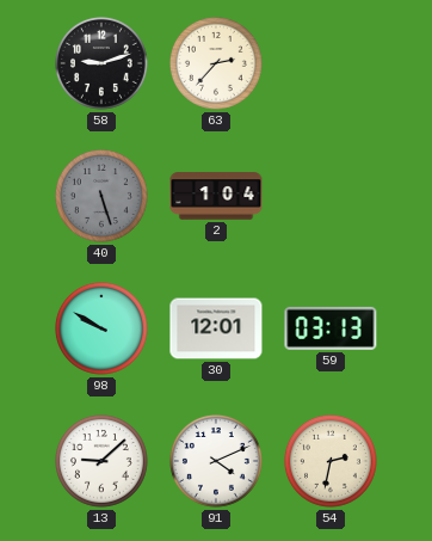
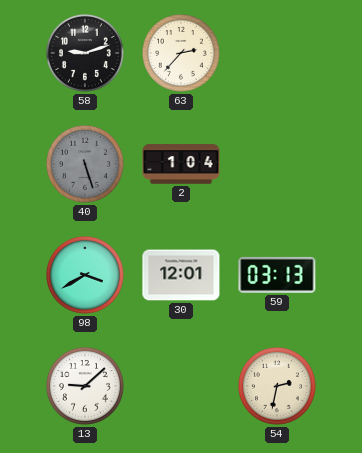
98: 9:50 -> 3:40
91: 4:11 -> none
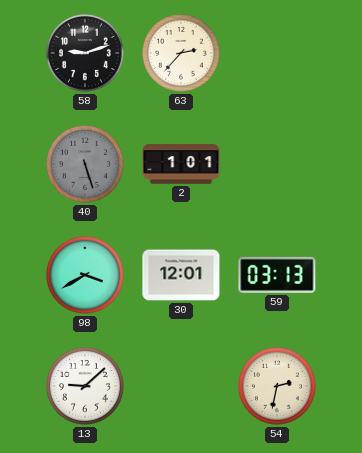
2: 1:04 -> 1:01
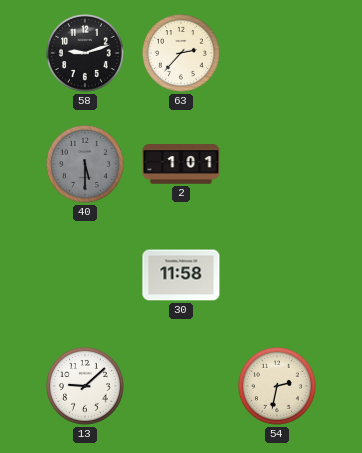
40: 5:27 -> 5:30
98: 3:40 -> none
30: 12:01 -> 11:58
59: 03:13 -> none
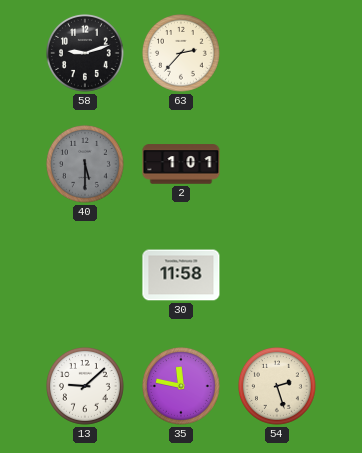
35: none -> 11:47
54: 2:32 -> 2:27
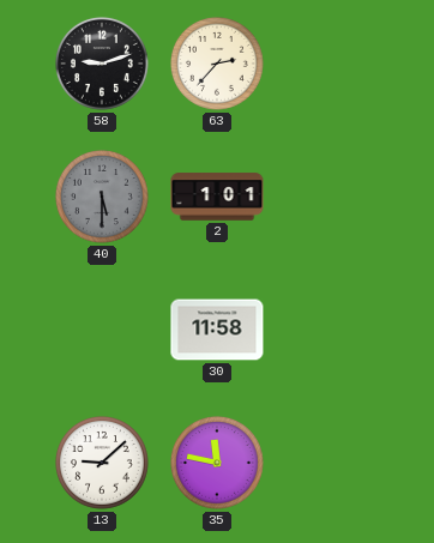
54: 2:27 -> none
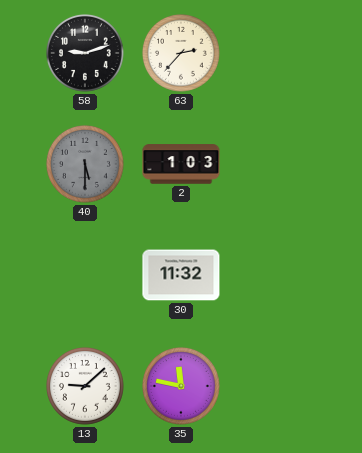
2: 1:01 -> 1:03
30: 11:58 -> 11:32
